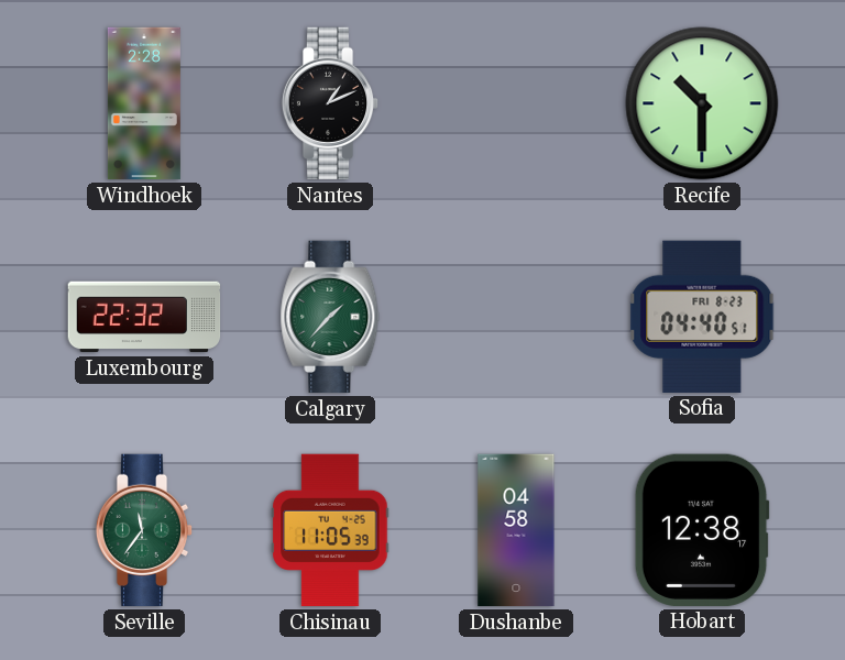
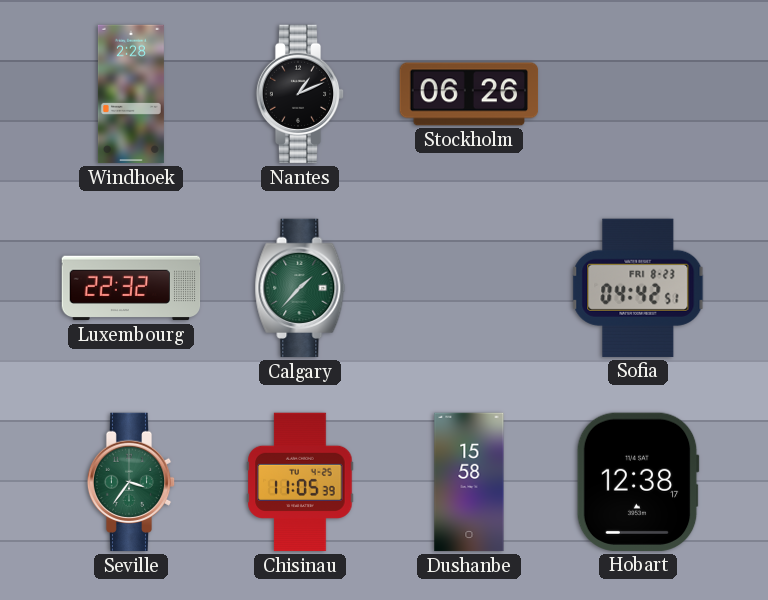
Stockholm: none -> 06:26
Recife: 10:30 -> none
Sofia: 04:40 -> 04:42
Seville: 11:36 -> 3:36
Dushanbe: 04:58 -> 15:58
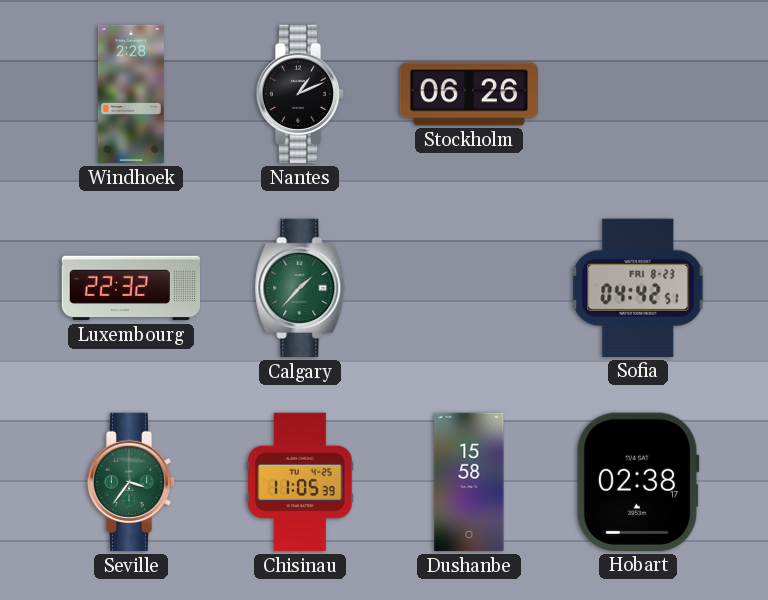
Hobart: 12:38 -> 02:38
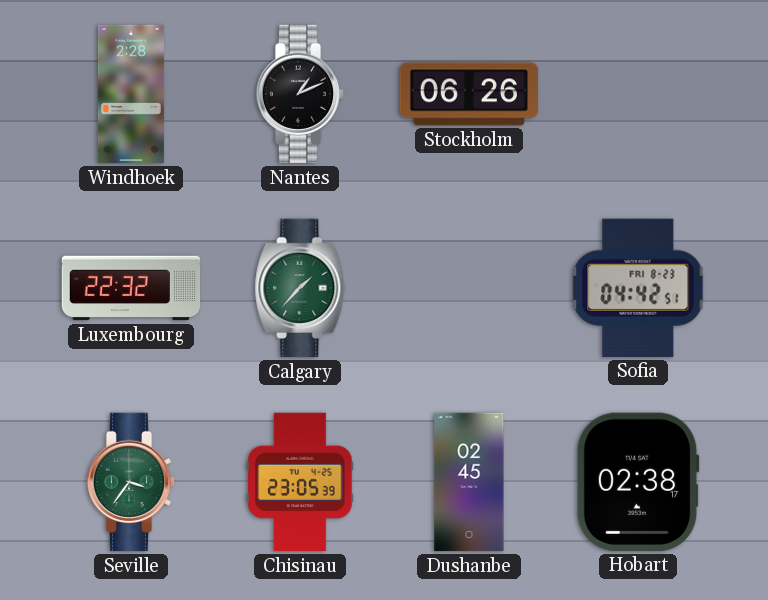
Chisinau: 11:05 -> 23:05
Dushanbe: 15:58 -> 02:45
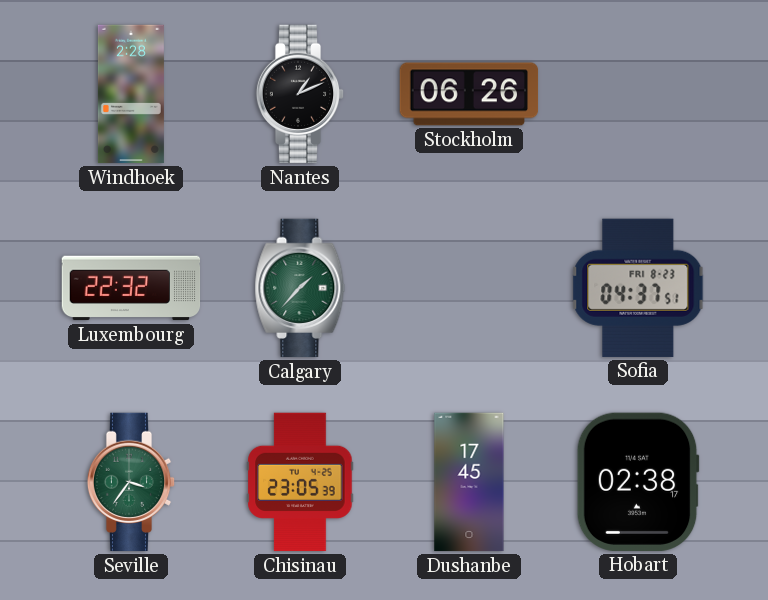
Sofia: 04:42 -> 04:37
Dushanbe: 02:45 -> 17:45
